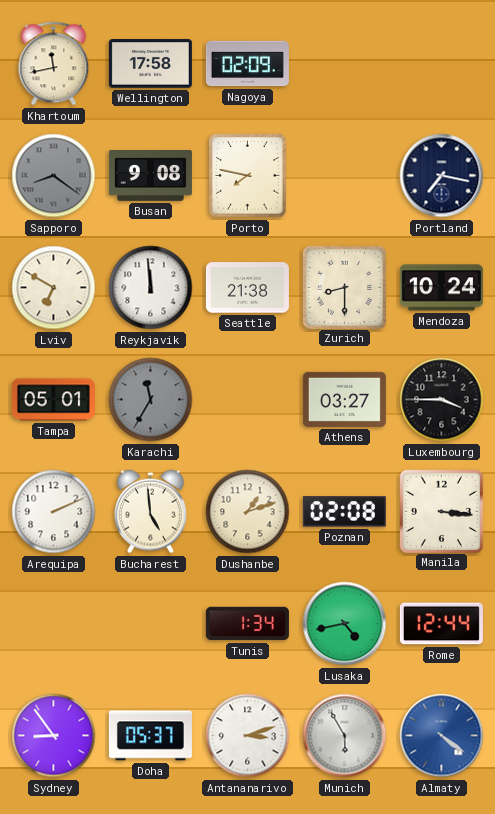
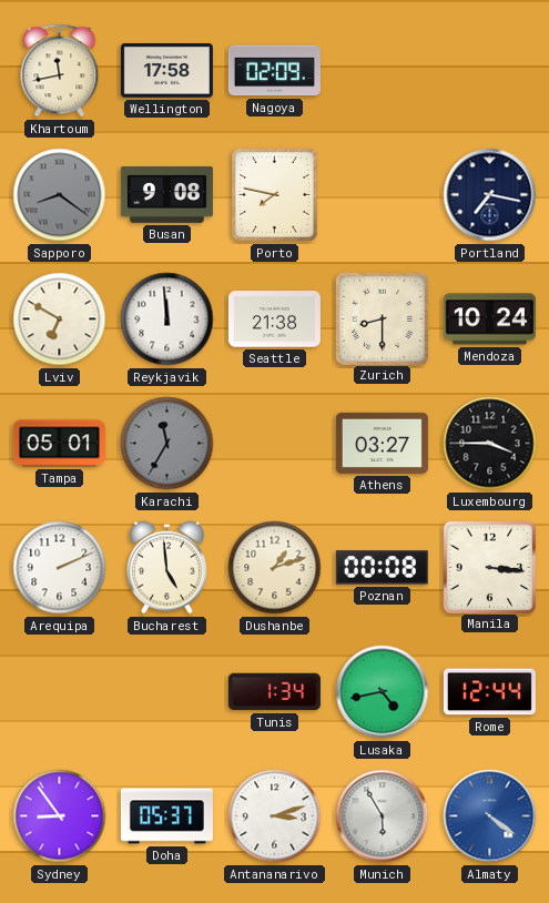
Poznan: 02:08 -> 00:08
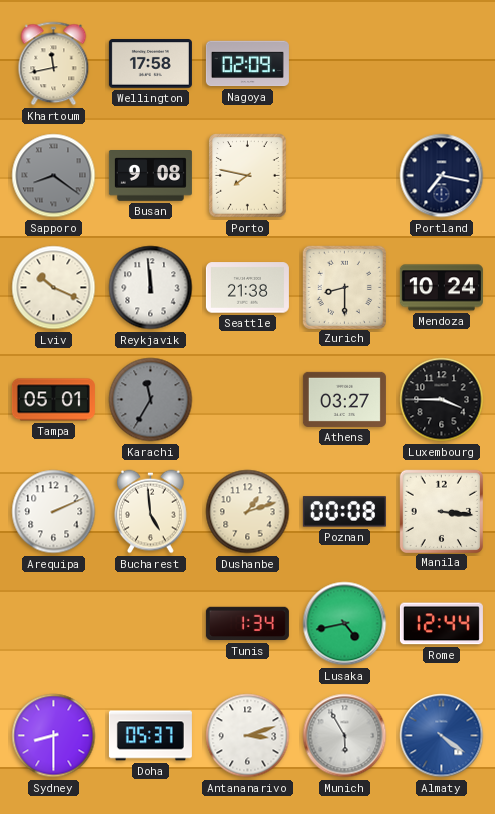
Lviv: 6:50 -> 10:19
Sydney: 8:54 -> 8:30
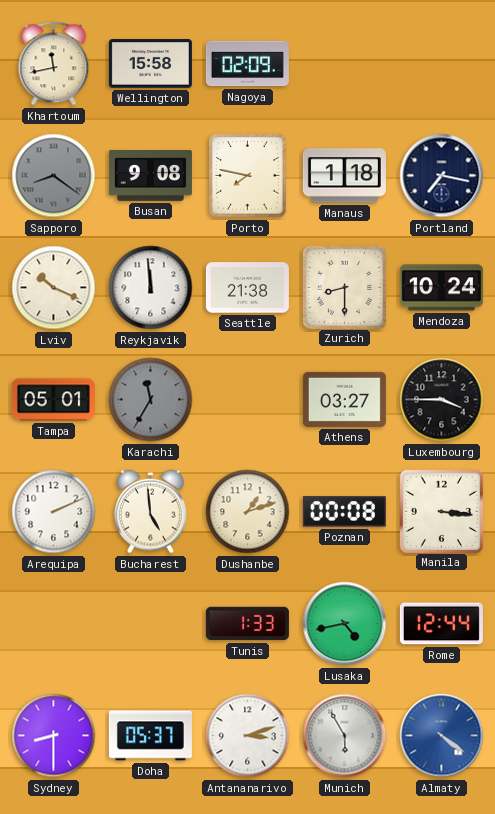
Wellington: 17:58 -> 15:58
Manaus: none -> 1:18
Tunis: 1:34 -> 1:33
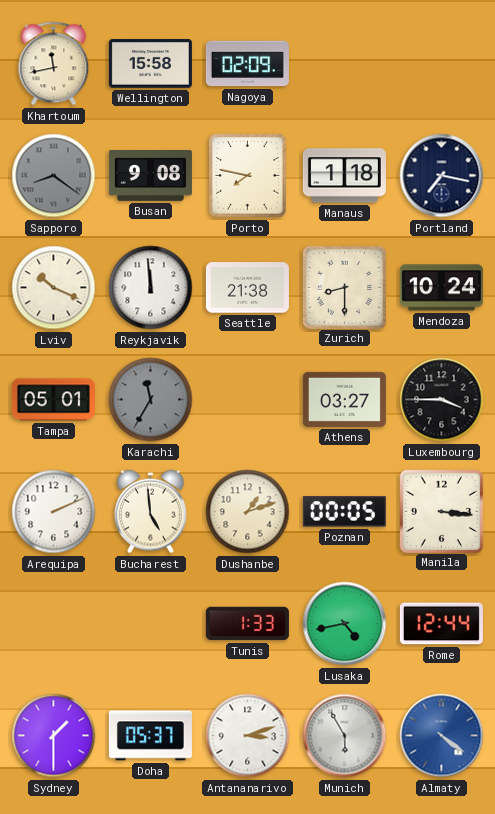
Poznan: 00:08 -> 00:05
Sydney: 8:30 -> 1:30
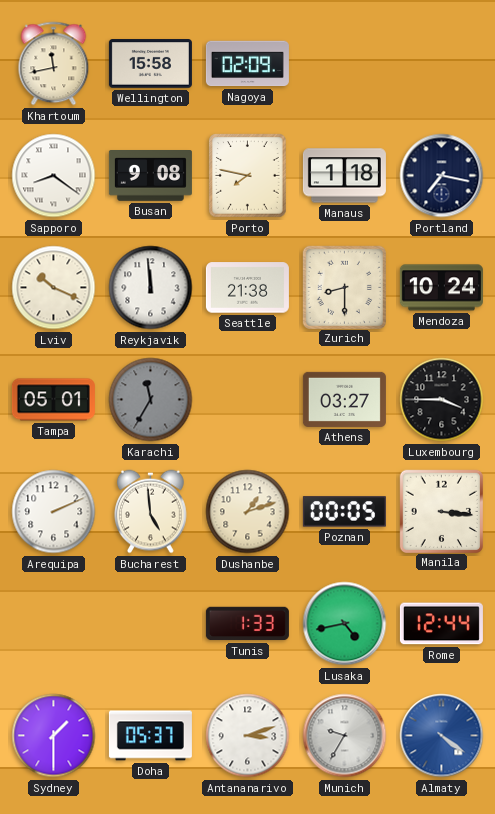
Sapporo dial: grey -> white
Munich: 5:55 -> 9:35
